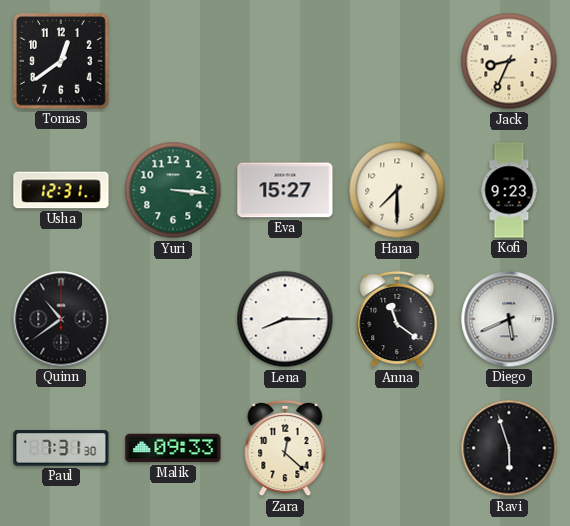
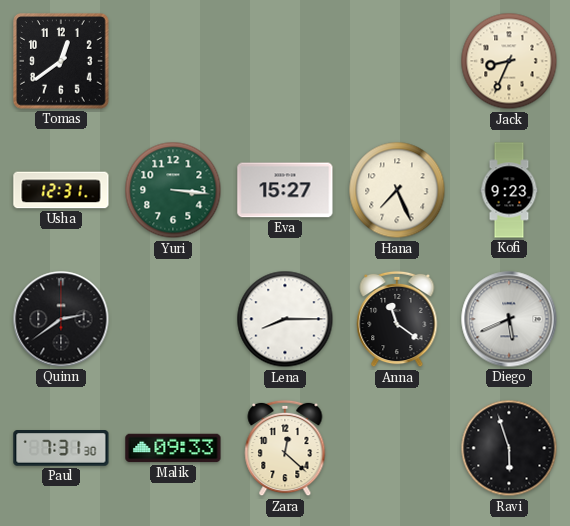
Hana: 7:30 -> 7:26
Quinn: 10:39 -> 2:39
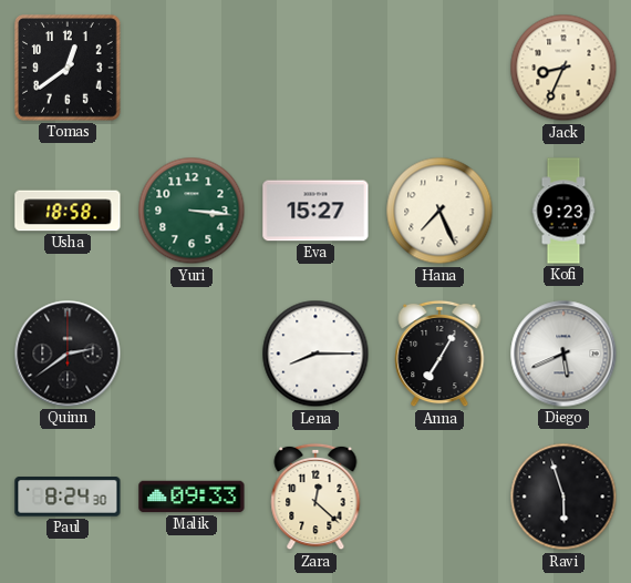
Usha: 12:31 -> 18:58
Anna: 11:21 -> 7:05
Paul: 7:31 -> 8:24
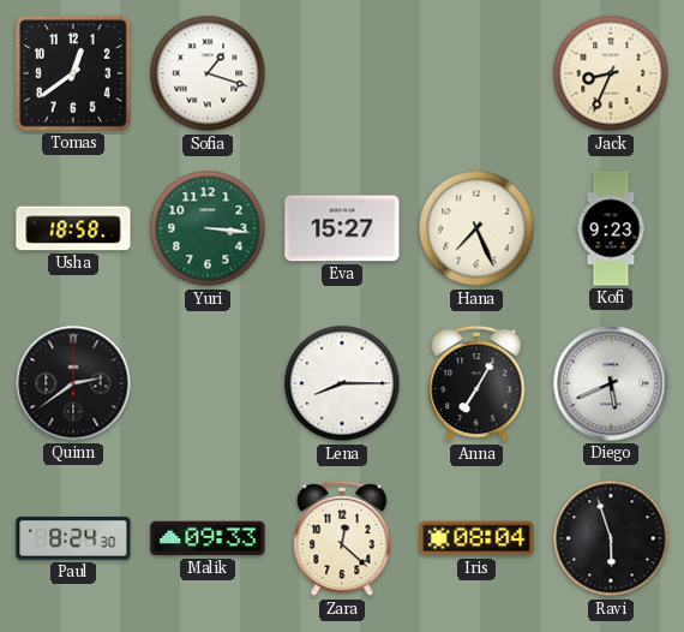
Sofia: none -> 1:18
Iris: none -> 08:04
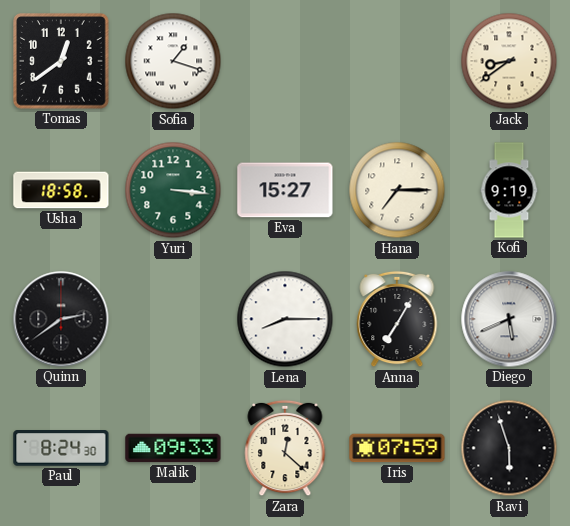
Jack: 8:34 -> 8:39
Hana: 7:26 -> 7:15
Kofi: 9:23 -> 9:19
Iris: 08:04 -> 07:59
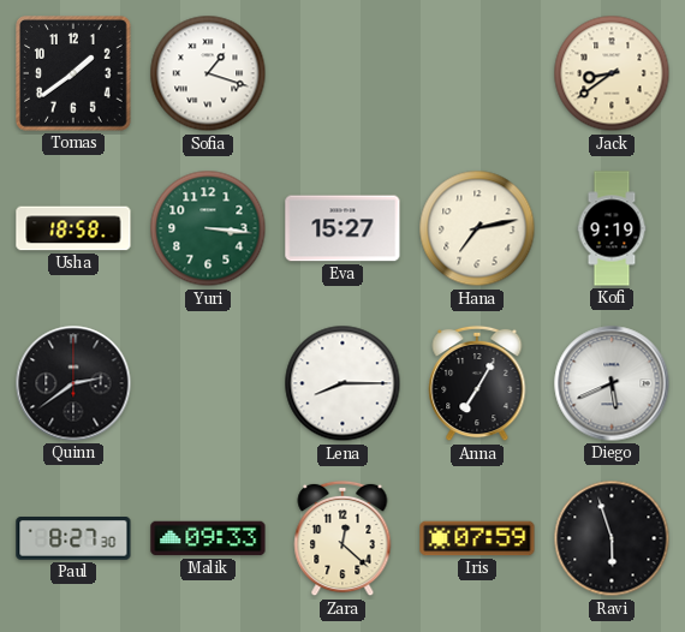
Tomas: 12:39 -> 1:39
Hana: 7:15 -> 7:13
Paul: 8:24 -> 8:27
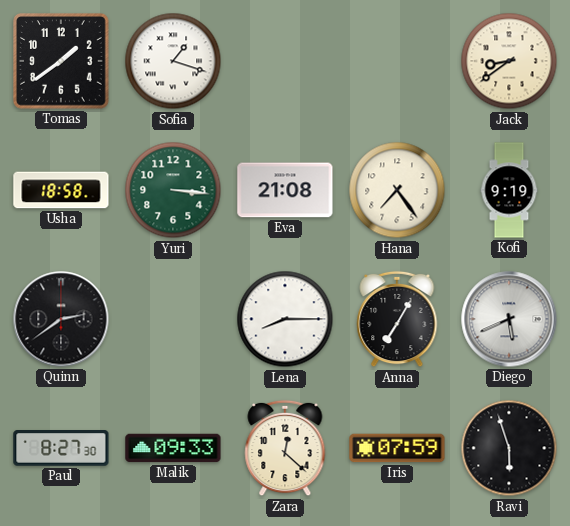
Eva: 15:27 -> 21:08
Hana: 7:13 -> 7:24
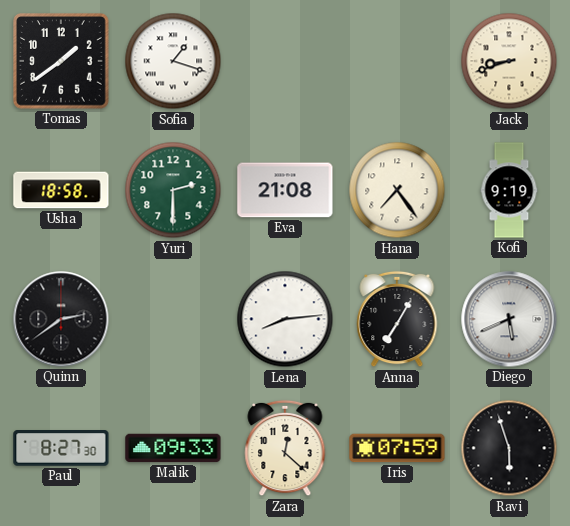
Jack: 8:39 -> 8:42
Yuri: 3:16 -> 2:30
Lena: 8:15 -> 8:14
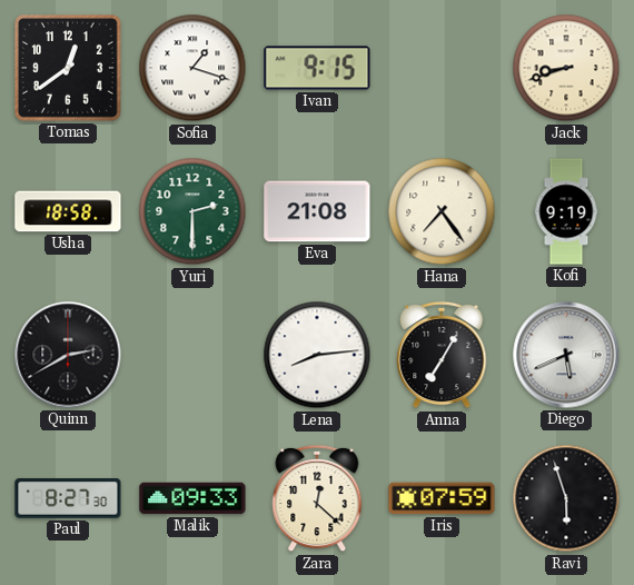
Tomas: 1:39 -> 12:39
Ivan: none -> 9:15
Quinn: 2:39 -> 2:40
